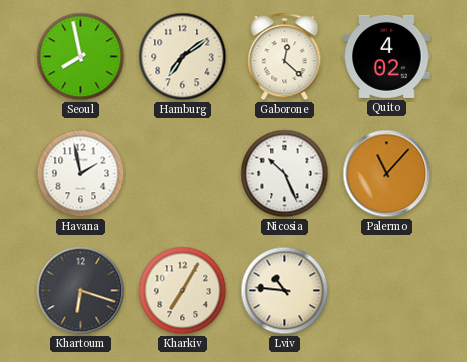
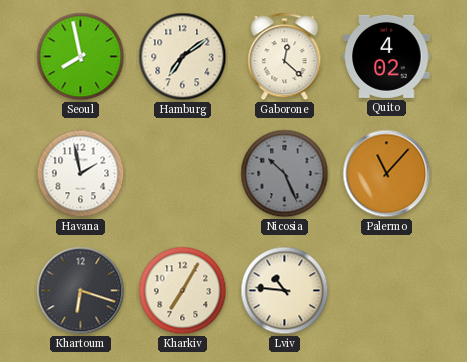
Nicosia dial: white -> grey
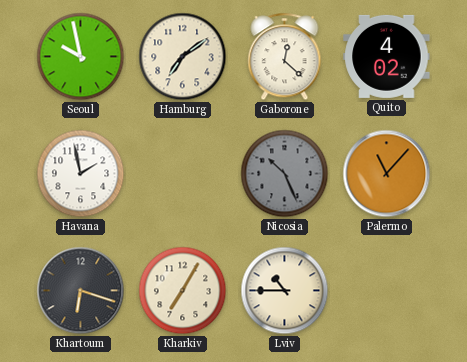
Seoul: 7:58 -> 9:58
Lviv: 10:46 -> 10:45
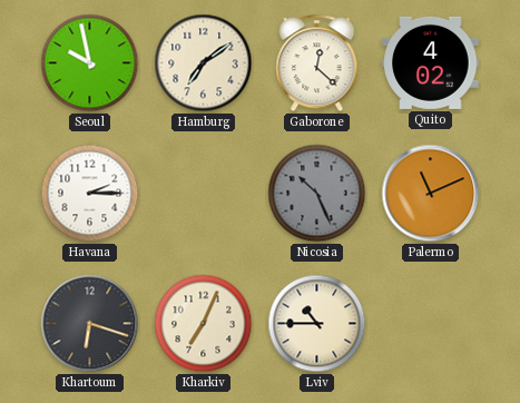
Havana: 1:58 -> 2:15
Palermo: 11:07 -> 11:11
Kharkiv: 7:05 -> 7:04
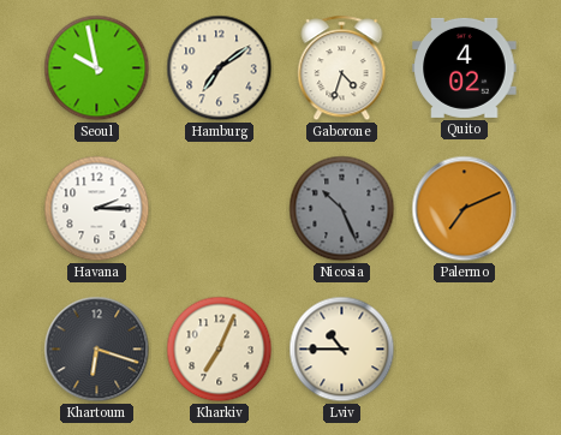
Gaborone: 12:22 -> 4:33
Palermo: 11:11 -> 7:11
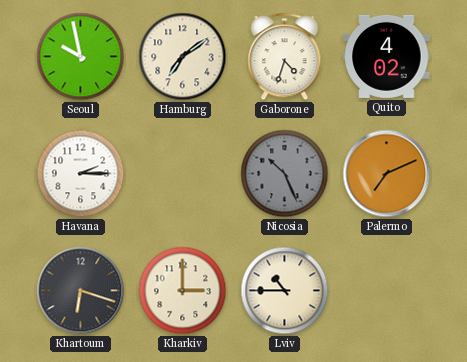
Kharkiv: 7:04 -> 3:00
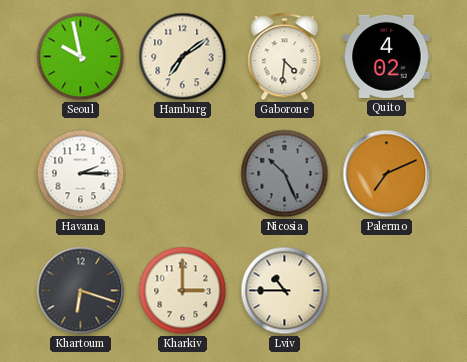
Gaborone: 4:33 -> 4:31
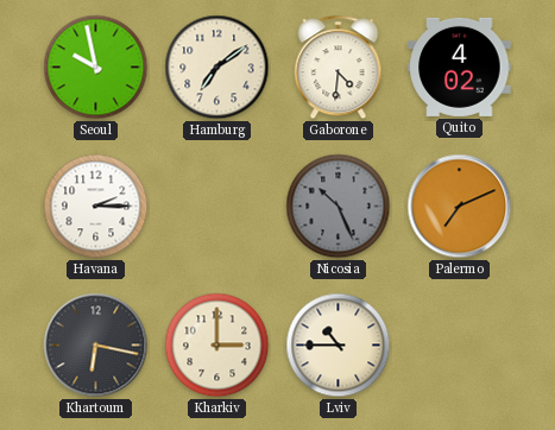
Khartoum: 6:18 -> 6:17
